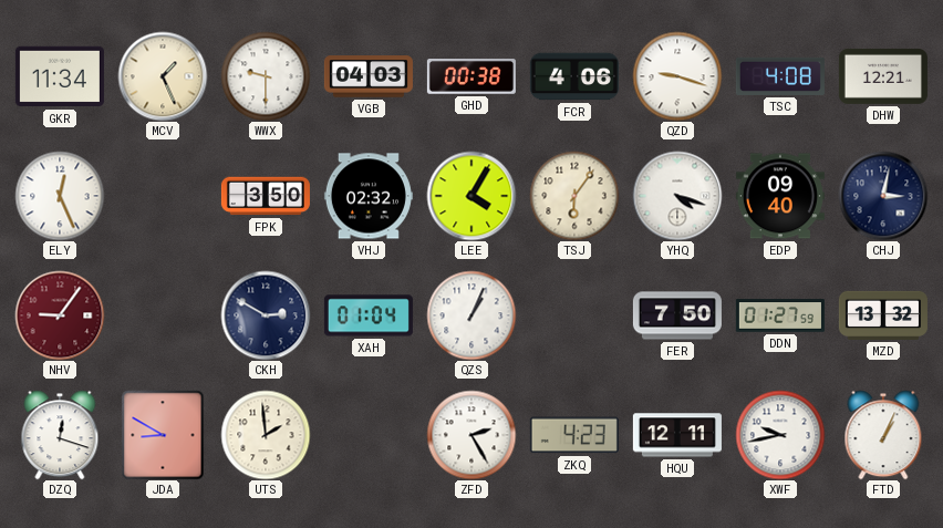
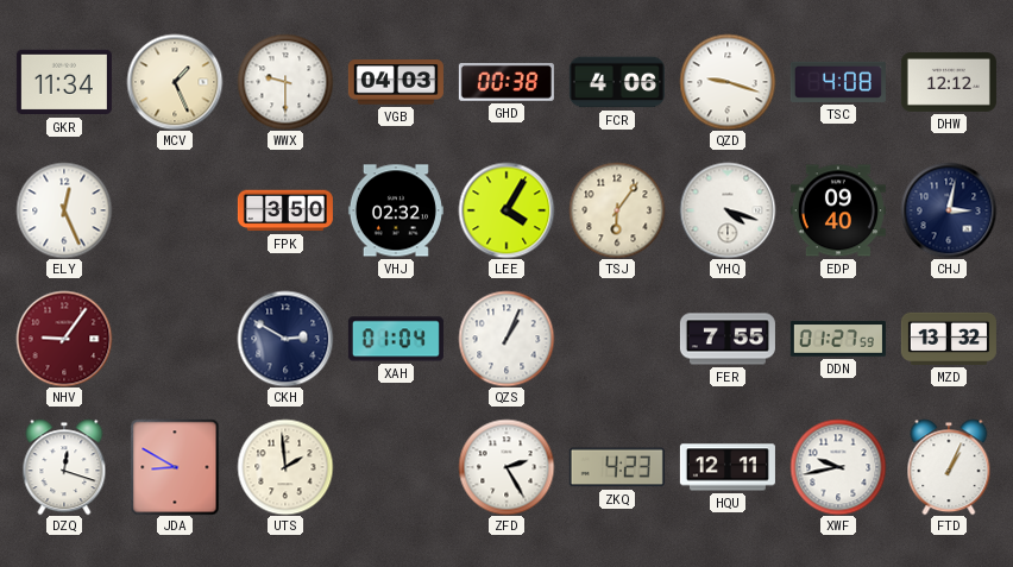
DHW: 12:21 -> 12:12
FER: 7:50 -> 7:55
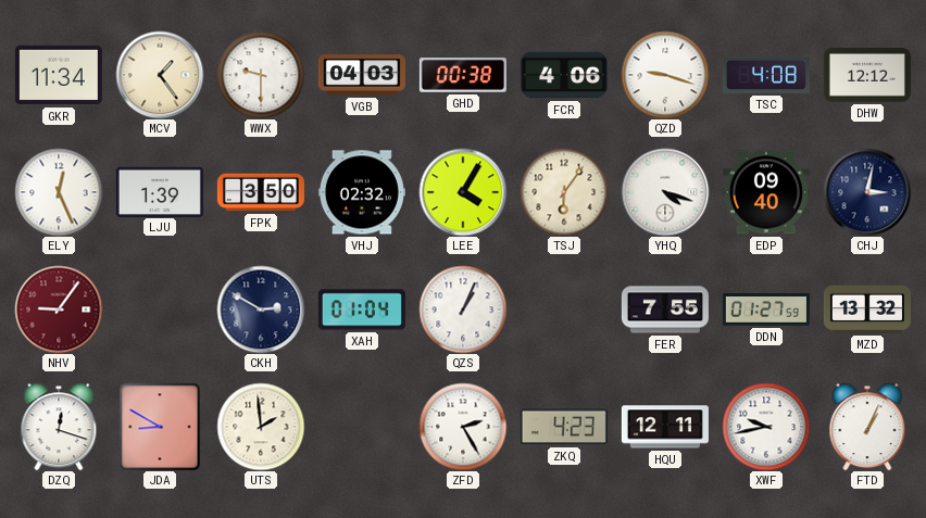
MCV: 1:26 -> 1:24
LJU: none -> 1:39
